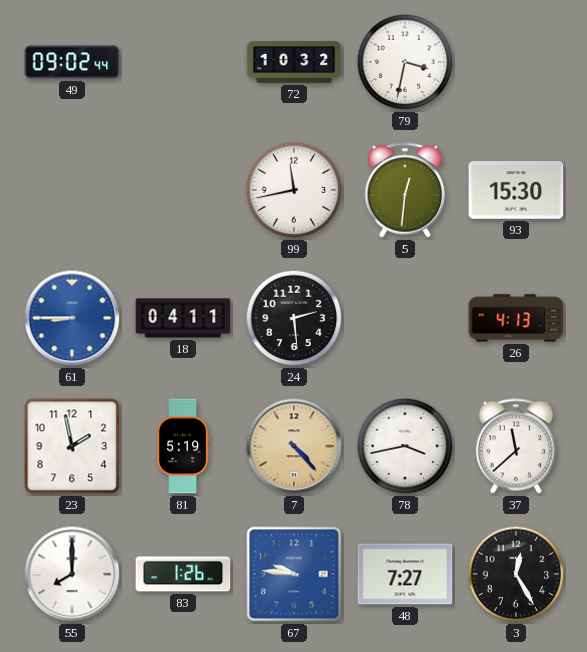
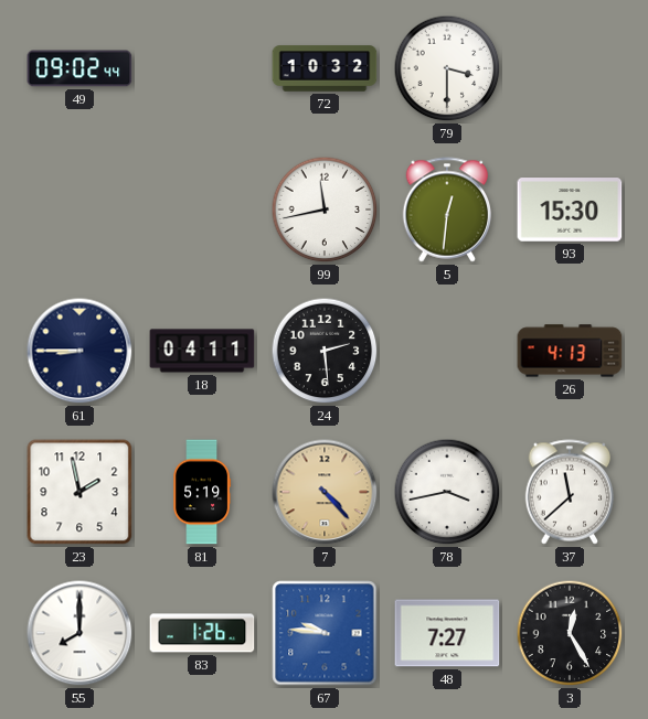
79: 3:32 -> 3:30
61 dial: blue -> navy
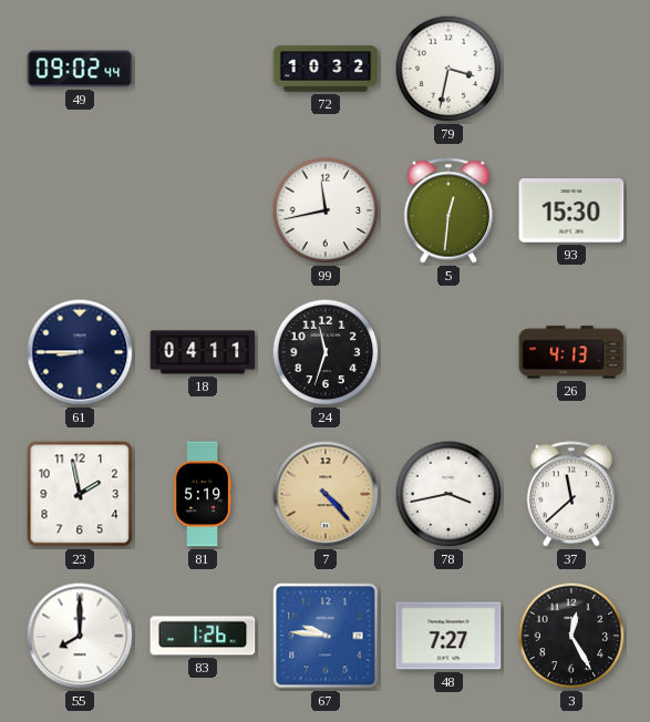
79: 3:30 -> 3:32
24: 2:29 -> 11:33
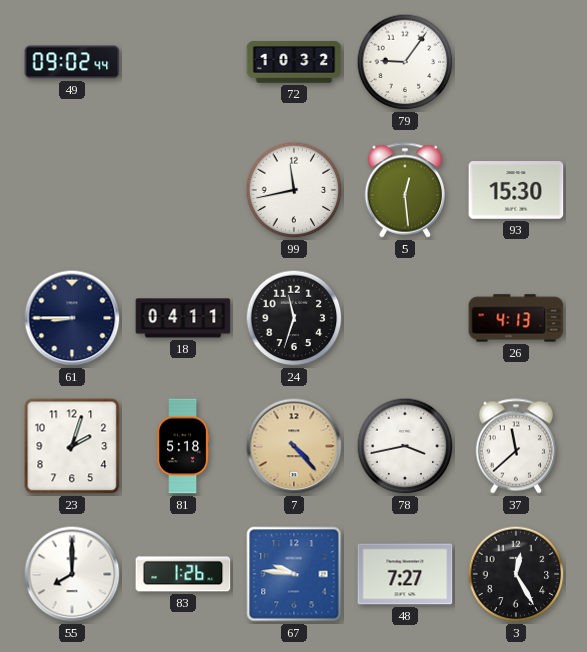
79: 3:32 -> 9:06
5: 12:31 -> 12:29
23: 1:58 -> 2:03
81: 5:19 -> 5:18
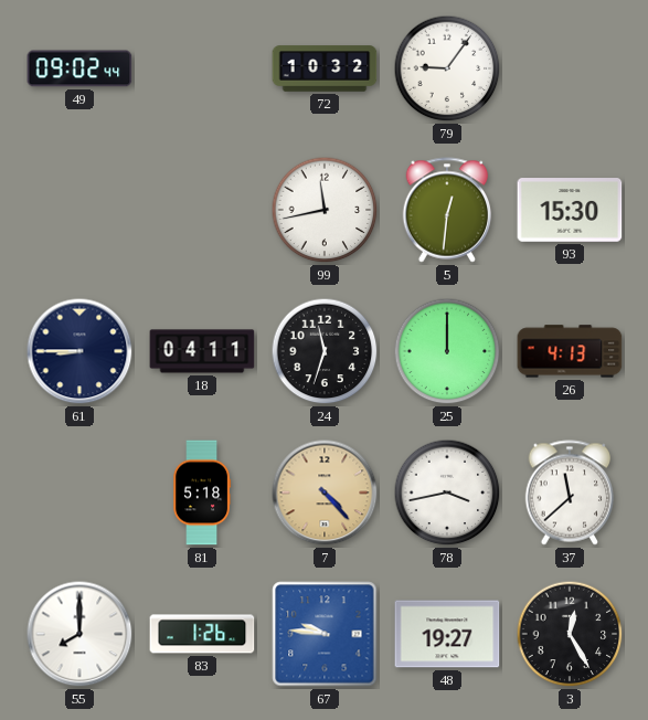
5: 12:29 -> 12:31
25: none -> 12:00
23: 2:03 -> none
48: 7:27 -> 19:27
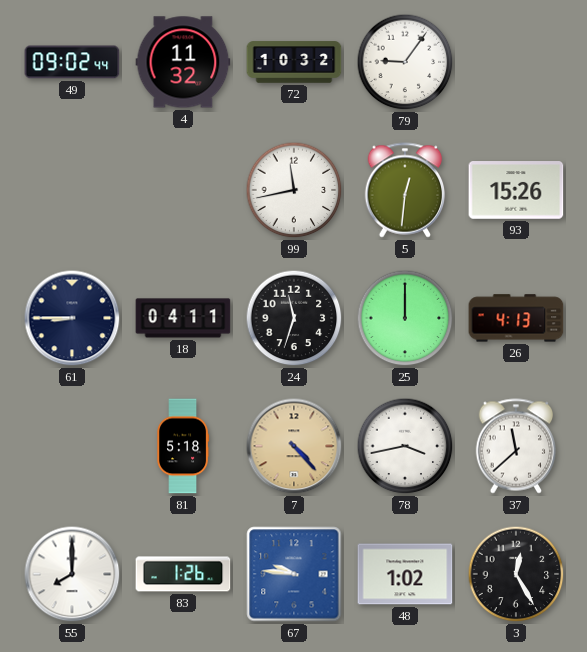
4: none -> 11:32
93: 15:30 -> 15:26
48: 19:27 -> 1:02
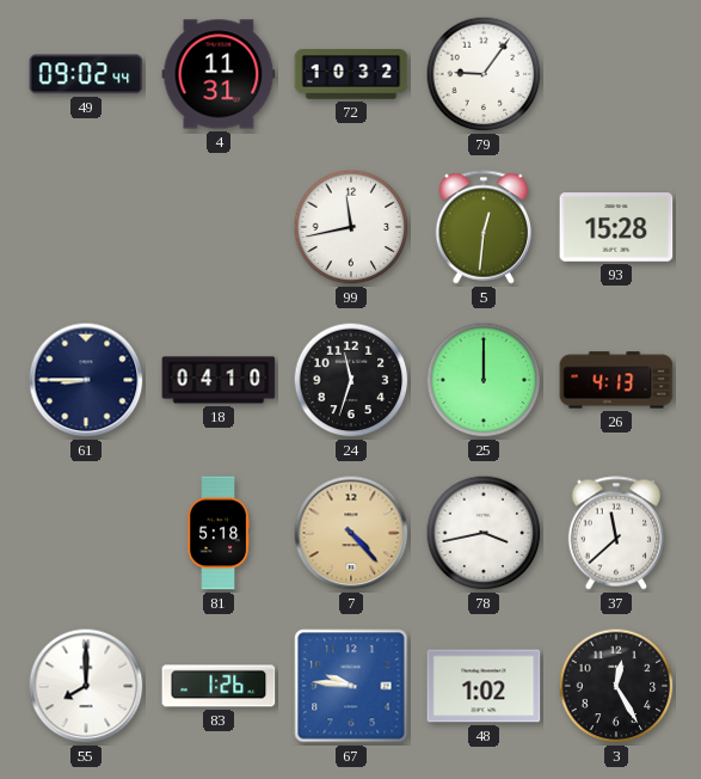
4: 11:32 -> 11:31
93: 15:26 -> 15:28
18: 04:11 -> 04:10
